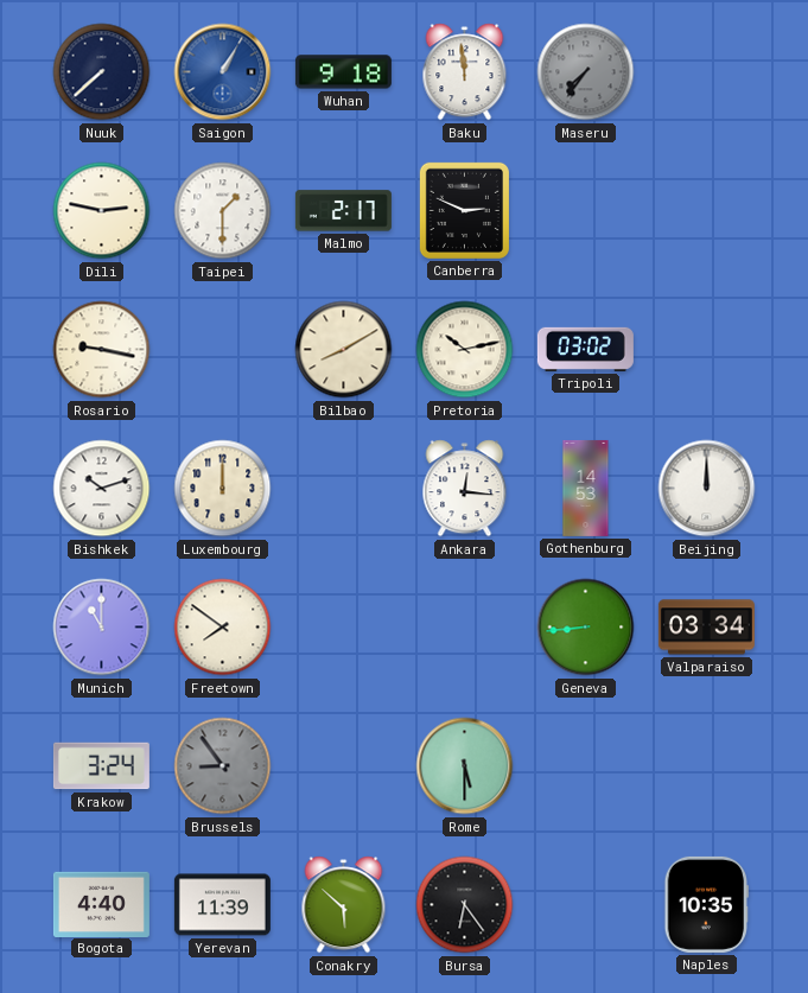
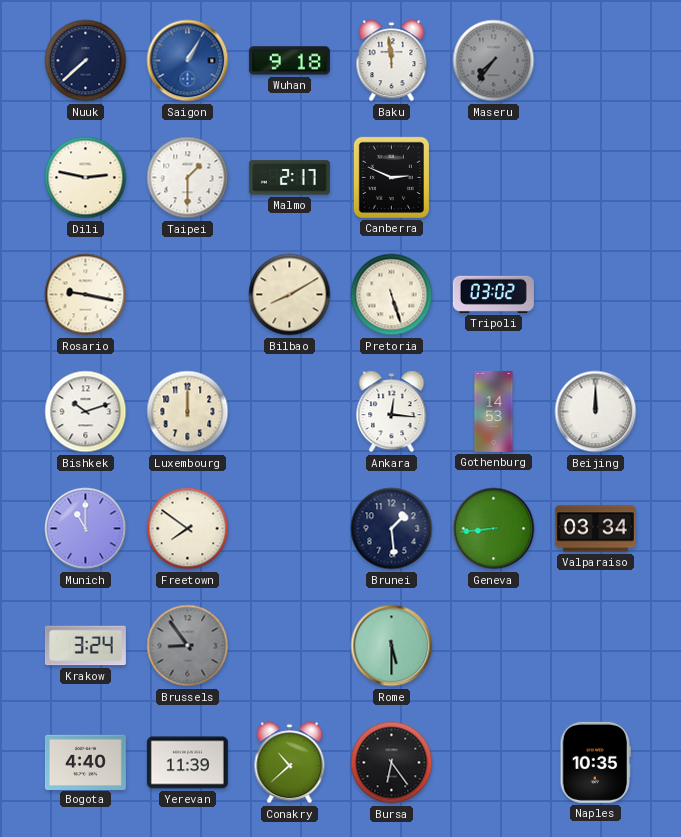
Pretoria: 10:13 -> 5:27
Brunei: none -> 1:29
Conakry: 5:52 -> 10:38
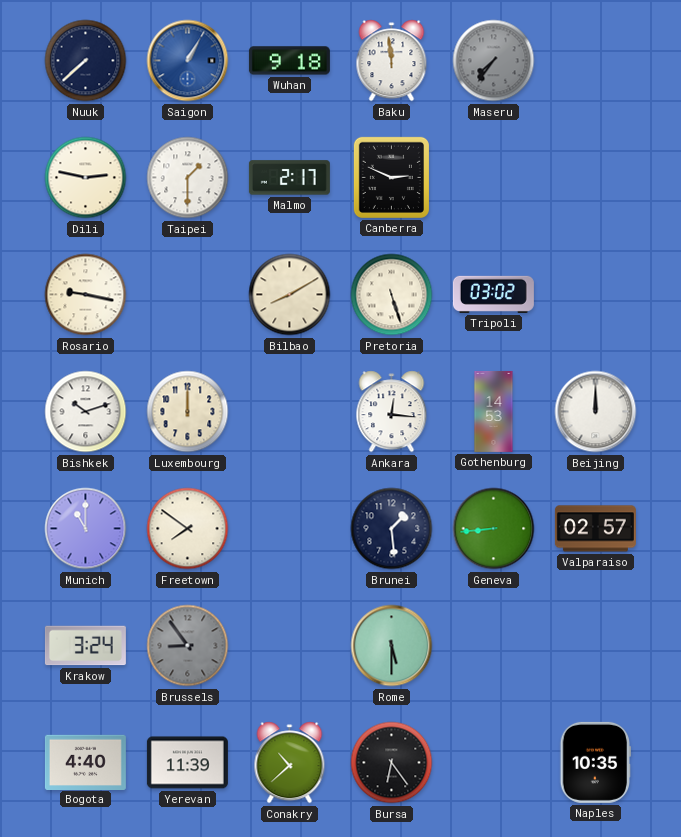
Valparaiso: 03:34 -> 02:57
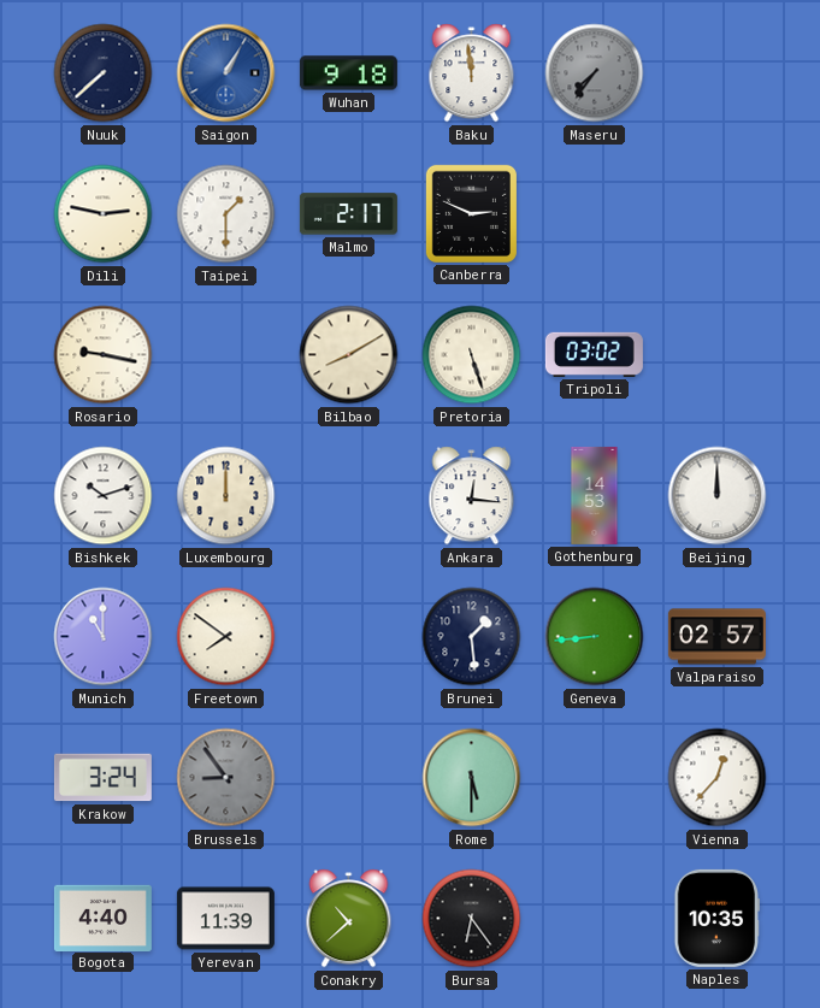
Vienna: none -> 12:37
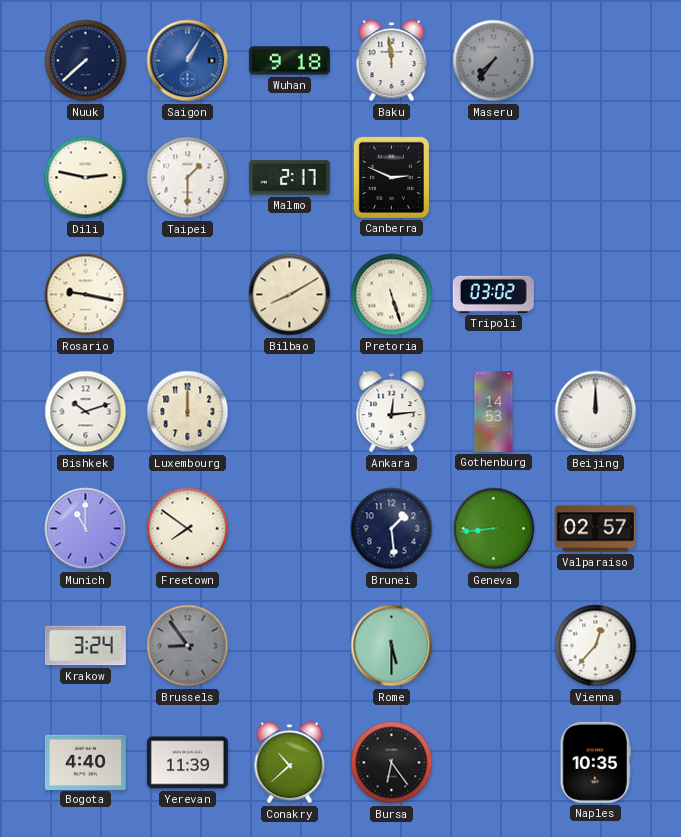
Ankara: 12:16 -> 12:14
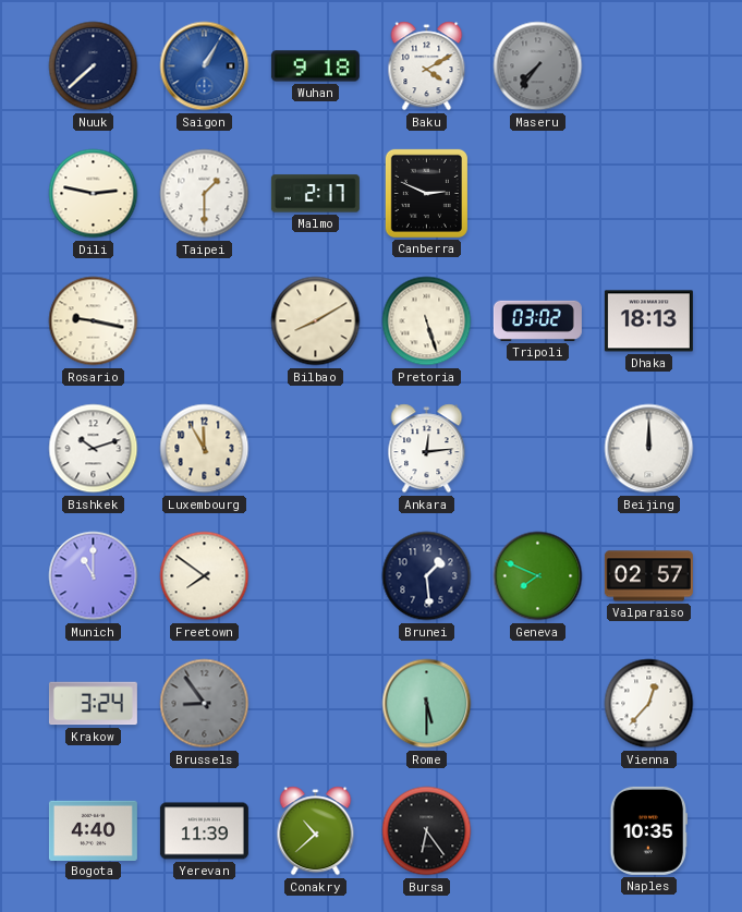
Baku: 11:59 -> 4:10
Dhaka: none -> 18:13
Luxembourg: 12:00 -> 11:55
Gothenburg: 14:53 -> none
Geneva: 8:44 -> 7:49
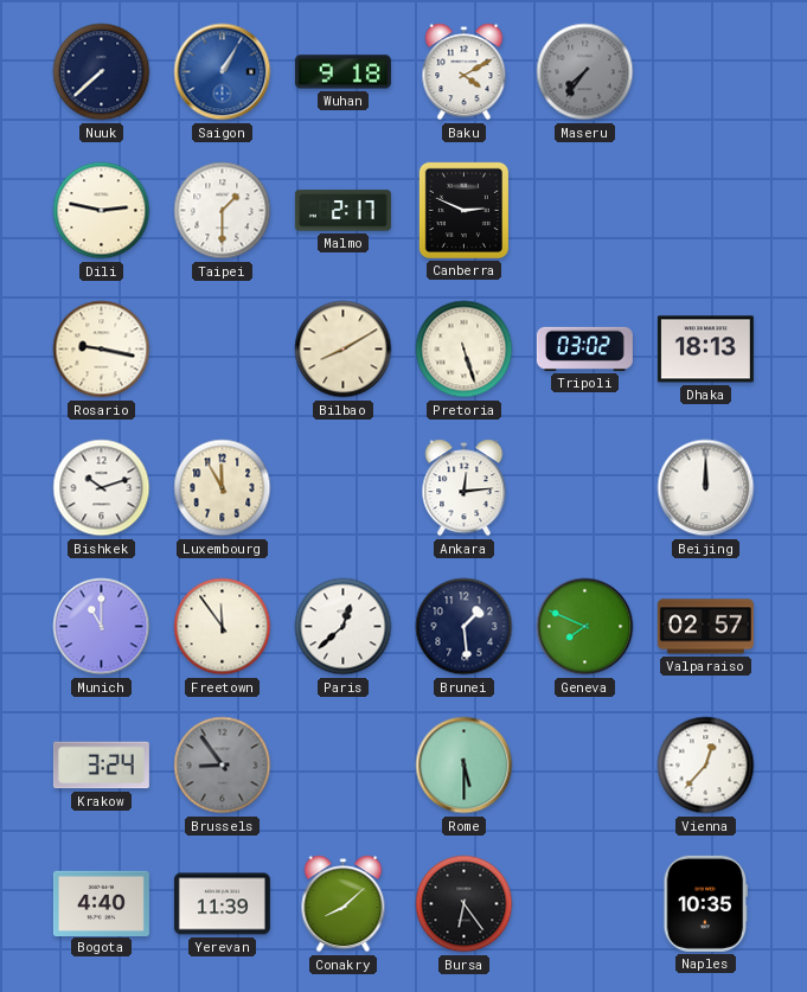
Freetown: 7:51 -> 11:54
Paris: none -> 12:38
Conakry: 10:38 -> 8:08
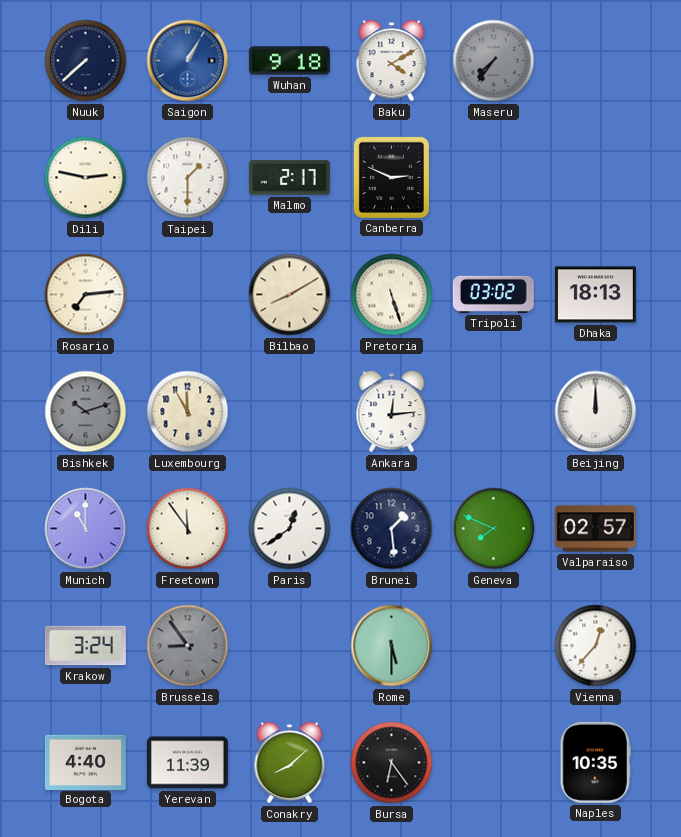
Rosario: 9:17 -> 7:14
Bishkek dial: white -> grey
Paris: 12:38 -> 12:39
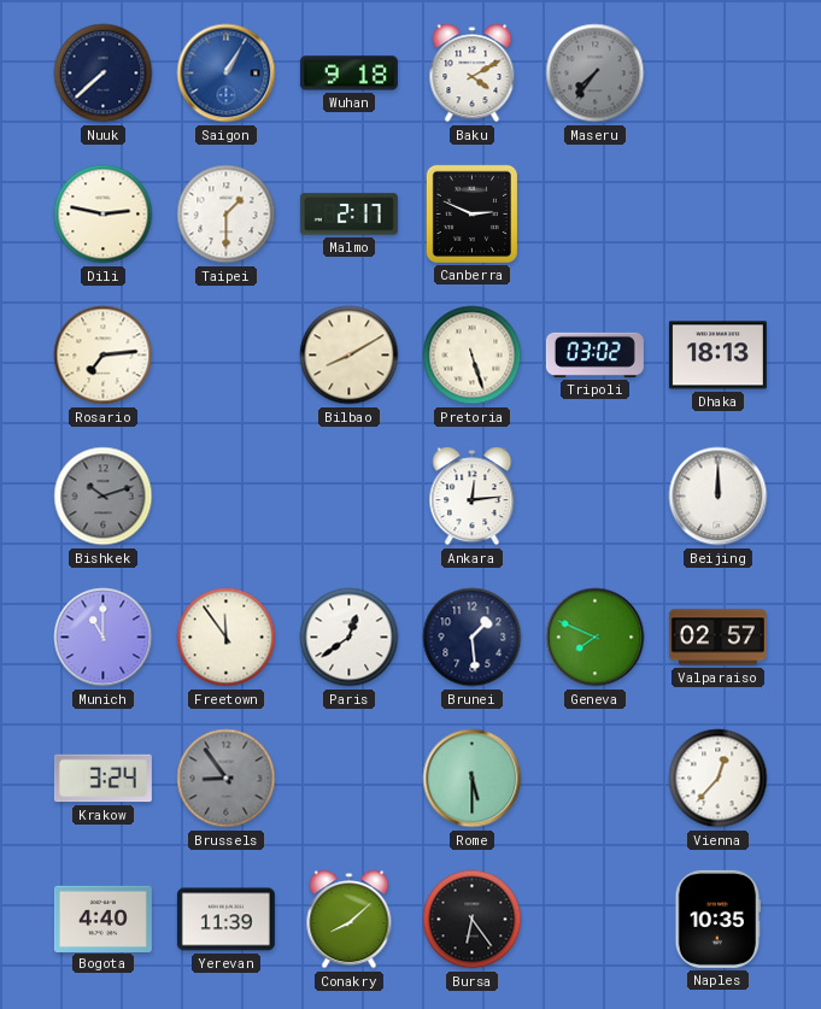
Luxembourg: 11:55 -> none
